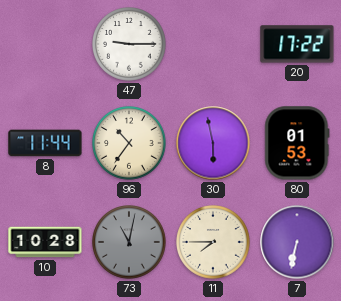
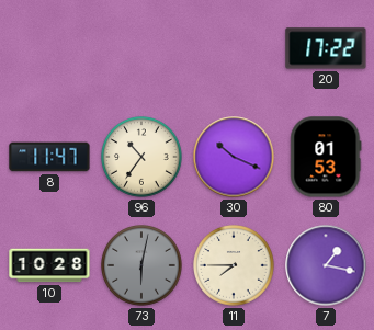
47: 9:15 -> none
8: 11:44 -> 11:47
30: 5:58 -> 10:19
73: 11:02 -> 6:02
7: 6:32 -> 1:17
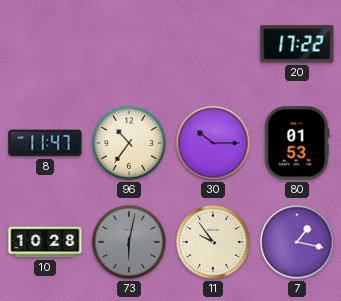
30: 10:19 -> 10:15
11: 7:45 -> 9:54
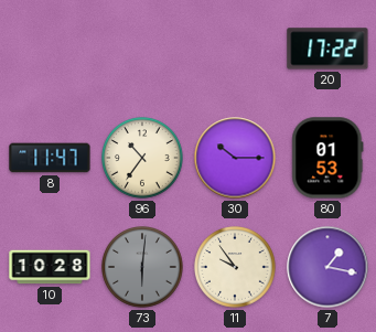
73: 6:02 -> 6:01
